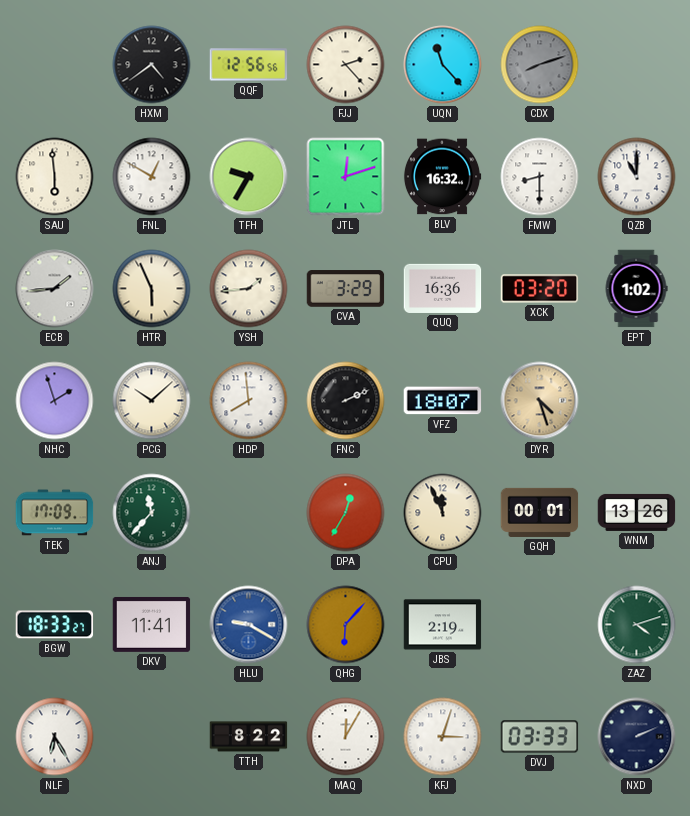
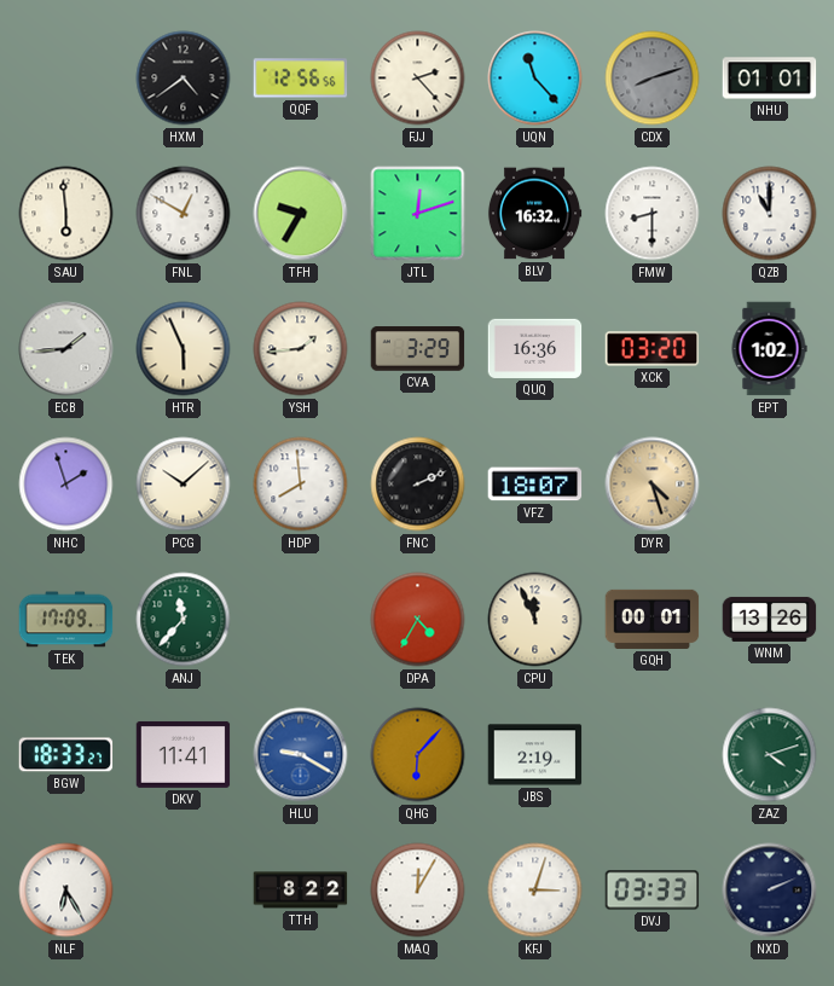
NHU: none -> 01:01
DPA: 12:35 -> 4:35
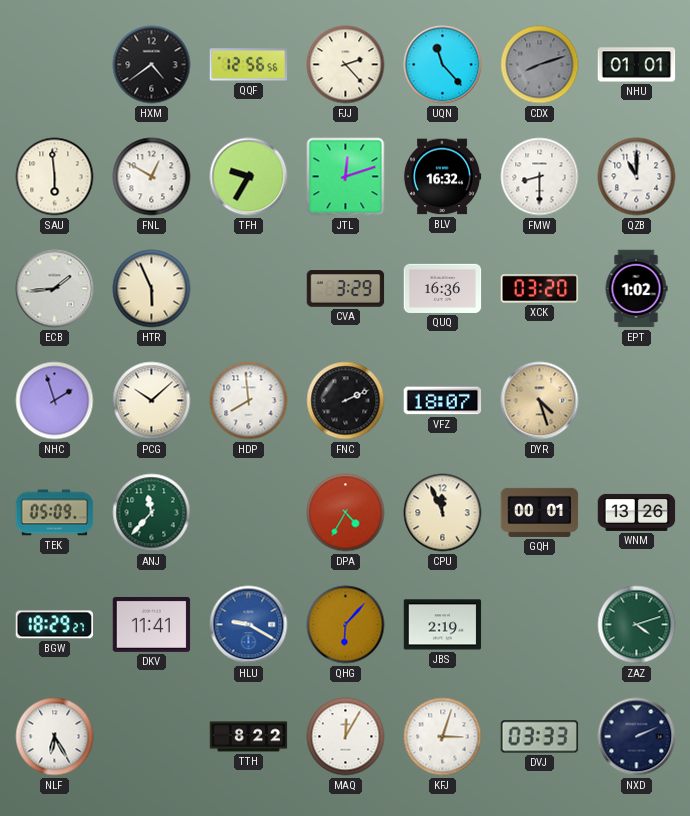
YSH: 1:44 -> none
TEK: 17:09 -> 05:09
BGW: 18:33 -> 18:29
